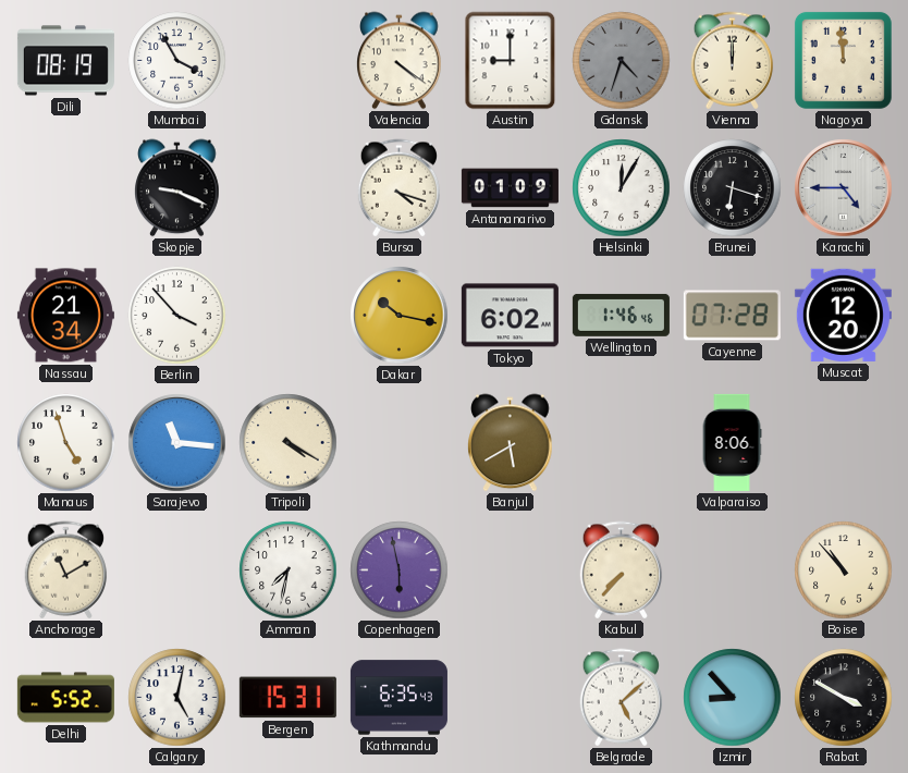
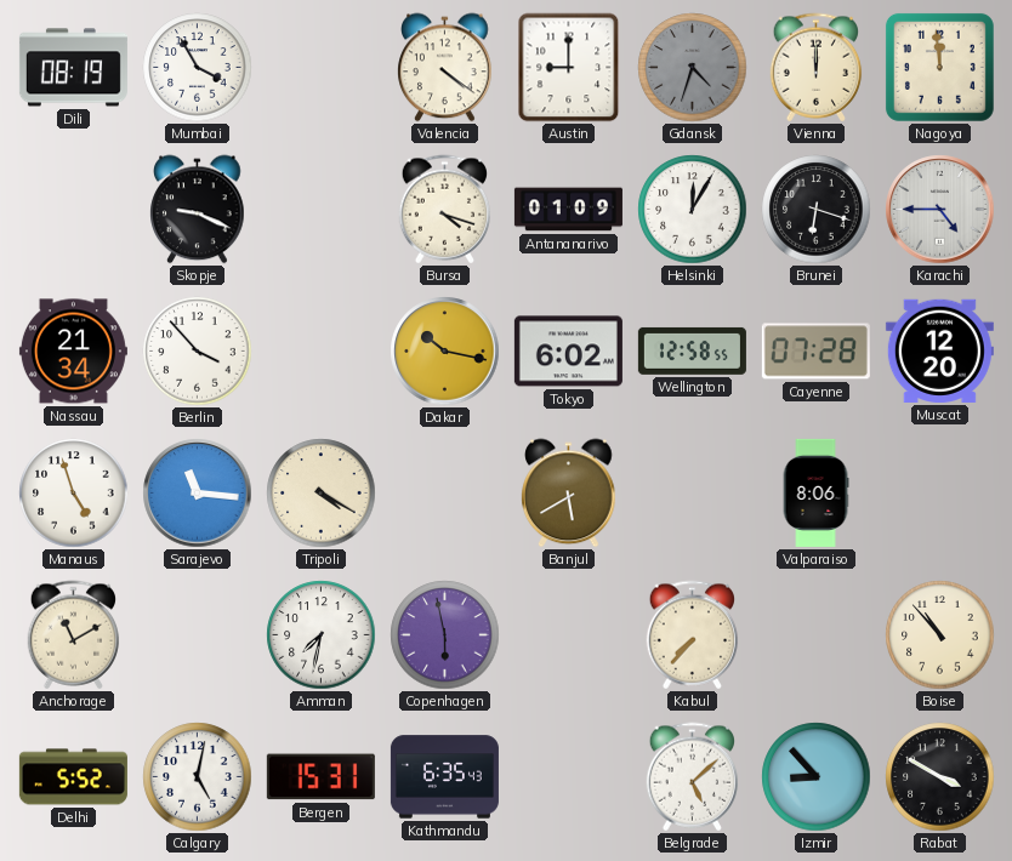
Wellington: 1:46 -> 12:58
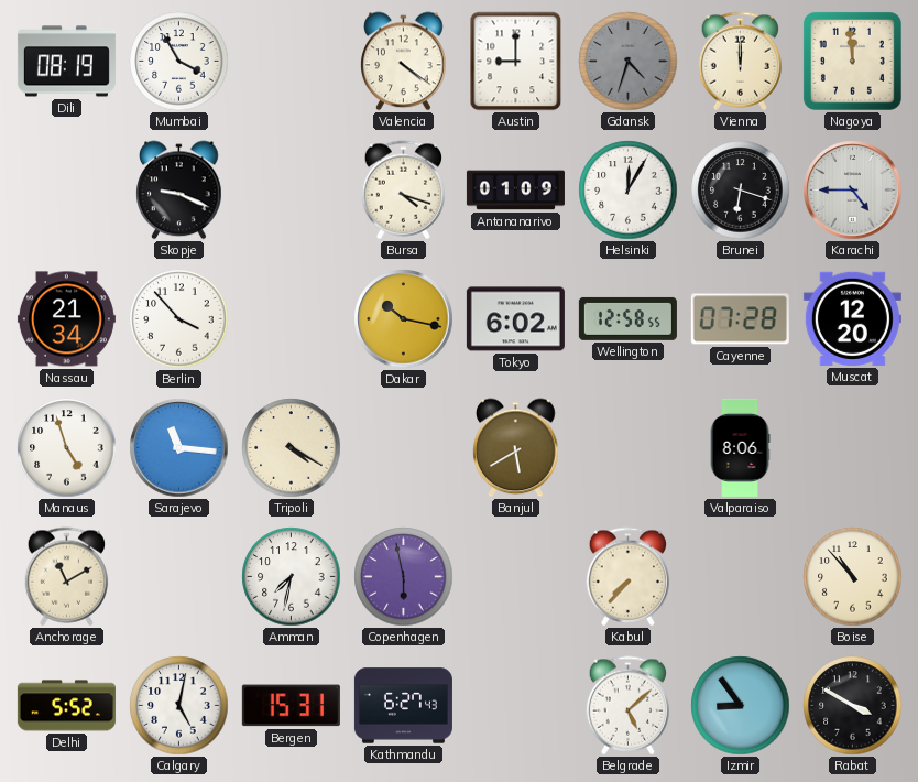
Kathmandu: 6:35 -> 6:27
Izmir: 8:53 -> 8:54
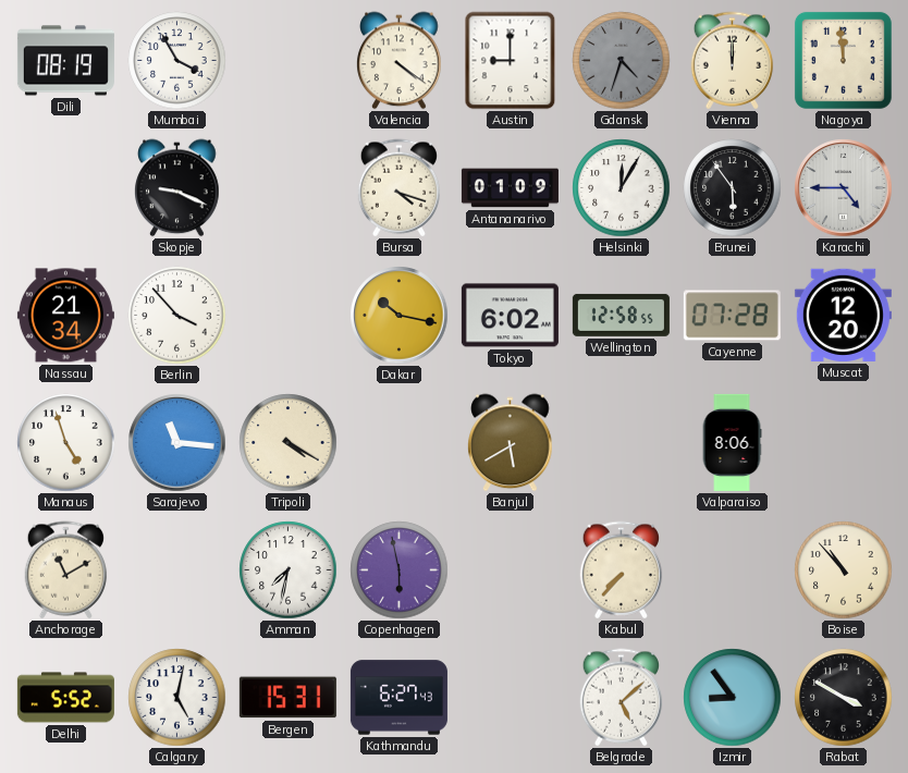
Brunei: 6:18 -> 5:54
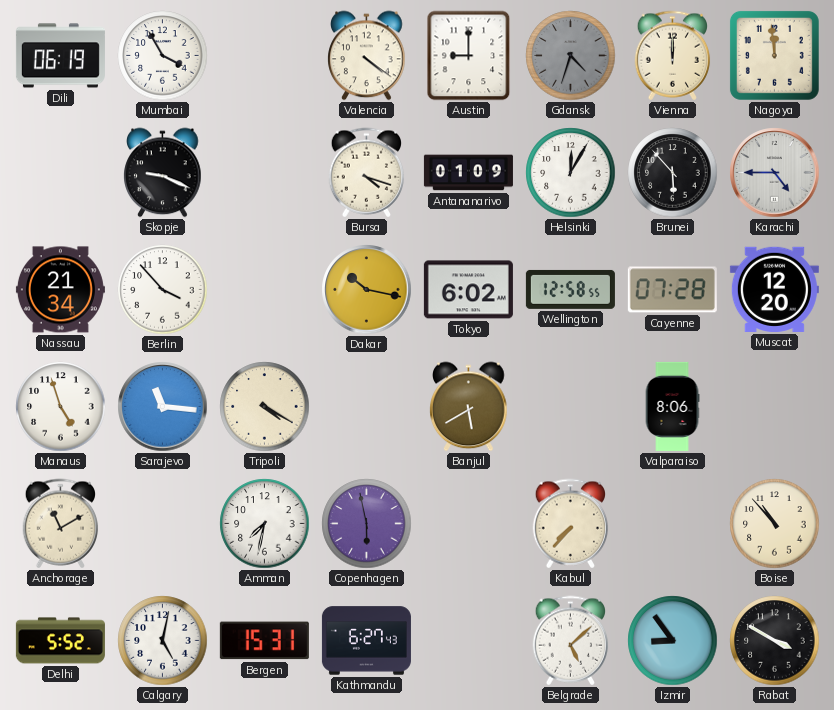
Dili: 08:19 -> 06:19
Brunei: 5:54 -> 5:53
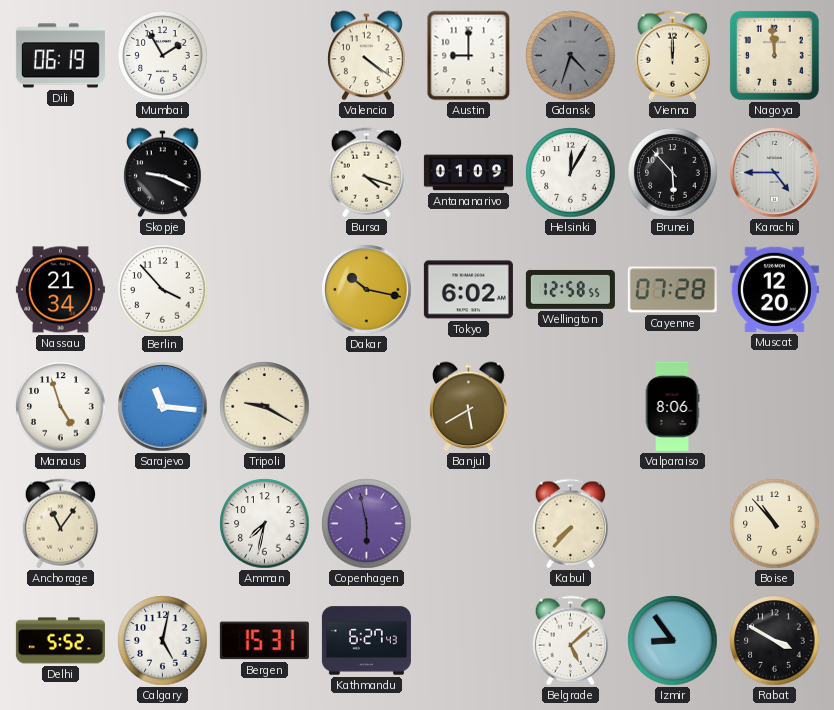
Mumbai: 3:55 -> 1:55
Tripoli: 4:20 -> 9:20
Anchorage: 11:10 -> 11:06
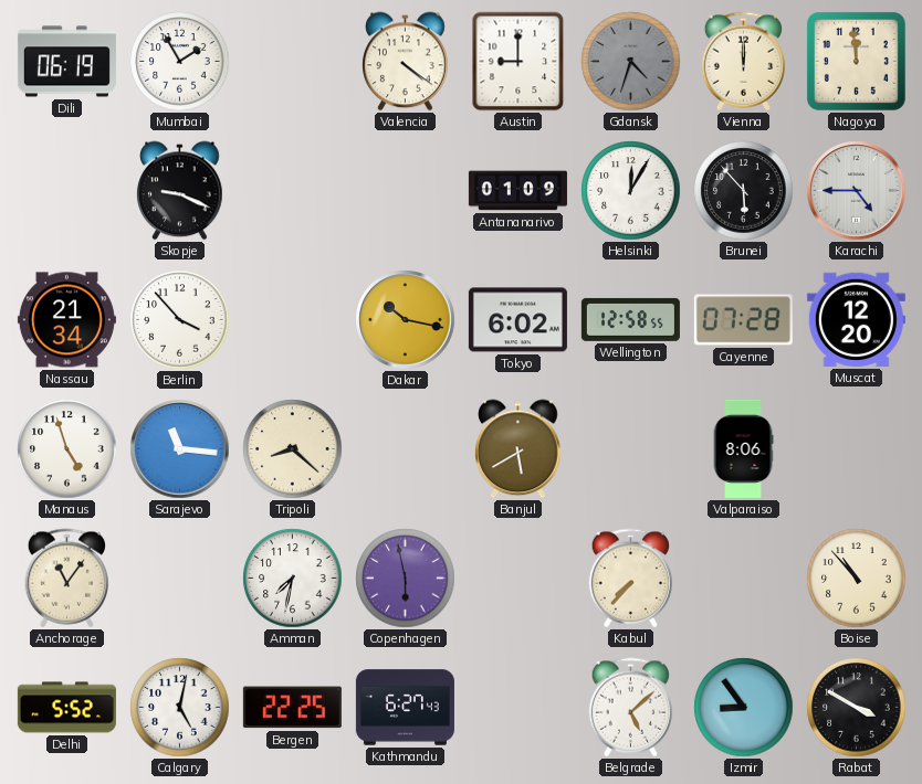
Bursa: 4:18 -> none
Tripoli: 9:20 -> 8:22
Bergen: 15:31 -> 22:25
